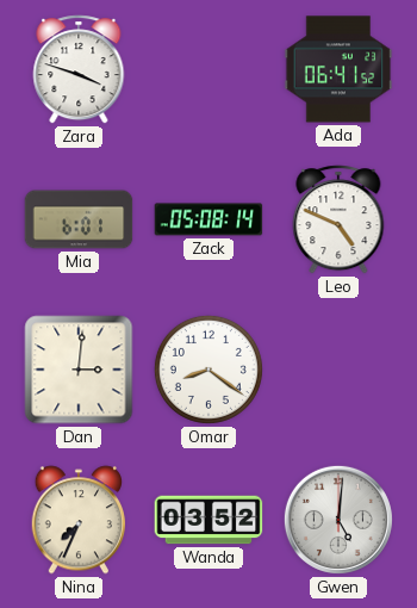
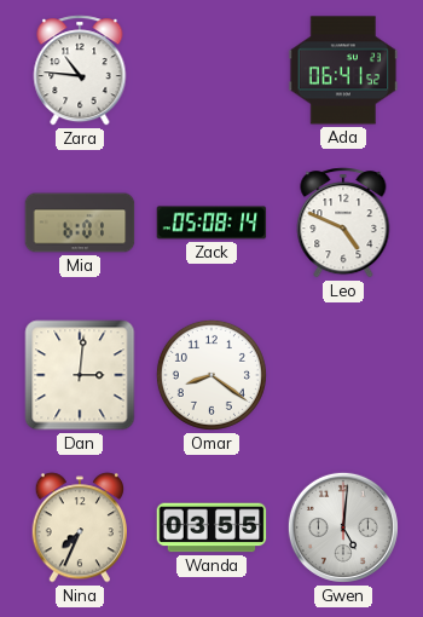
Zara: 3:48 -> 10:46
Wanda: 03:52 -> 03:55
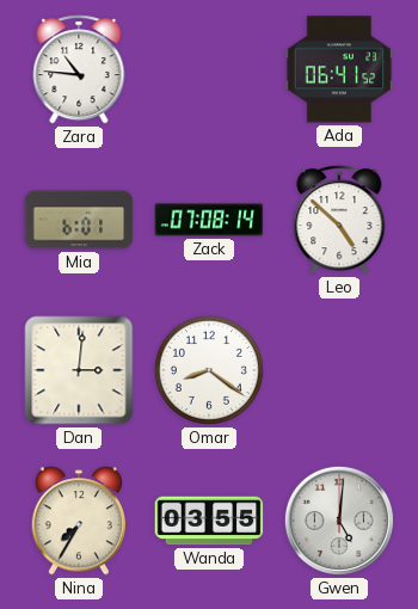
Zack: 05:08 -> 07:08
Leo: 4:49 -> 4:52
Nina: 7:34 -> 7:35
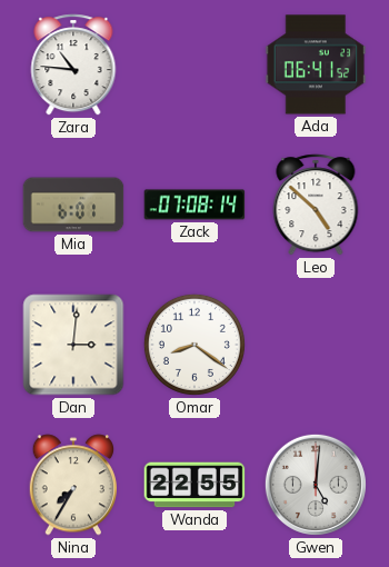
Wanda: 03:55 -> 22:55
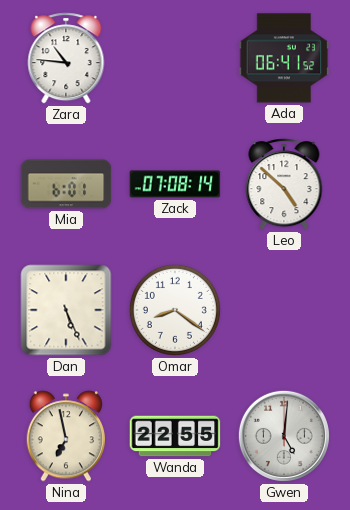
Dan: 3:01 -> 5:26
Nina: 7:35 -> 6:58
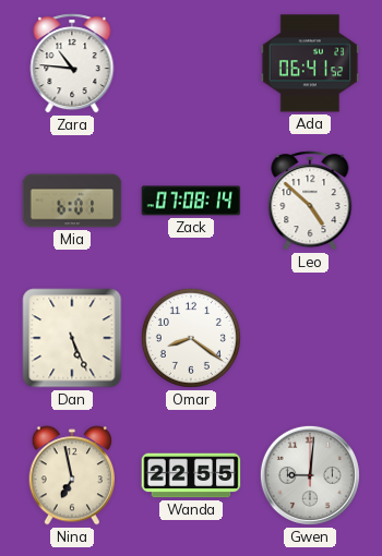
Gwen: 5:01 -> 9:01
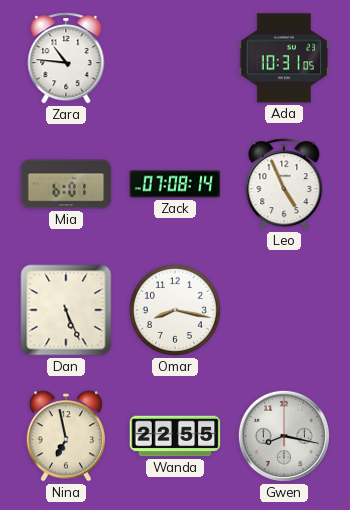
Ada: 06:41 -> 10:31
Leo: 4:52 -> 4:56
Omar: 8:21 -> 8:17
Gwen: 9:01 -> 8:17
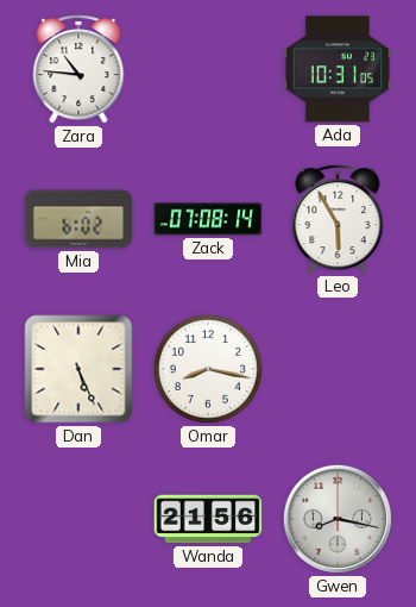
Mia: 6:01 -> 6:02
Leo: 4:56 -> 5:55
Nina: 6:58 -> none
Wanda: 22:55 -> 21:56
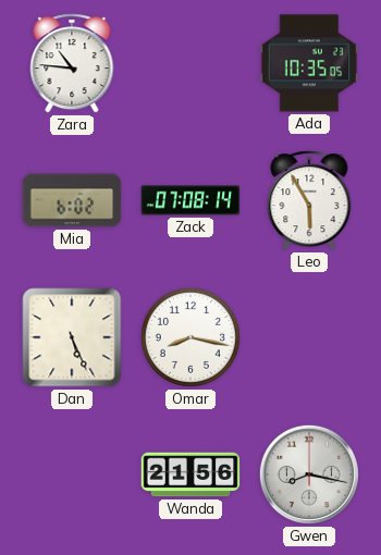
Ada: 10:31 -> 10:35
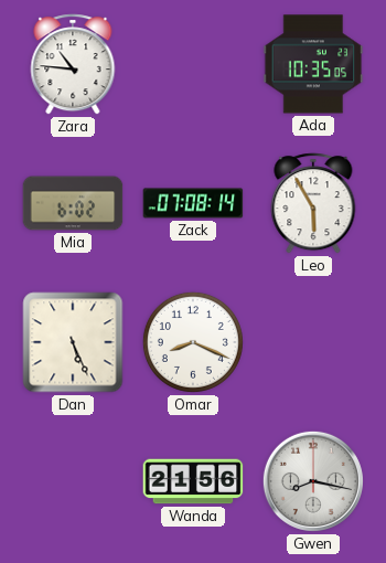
Omar: 8:17 -> 8:19
